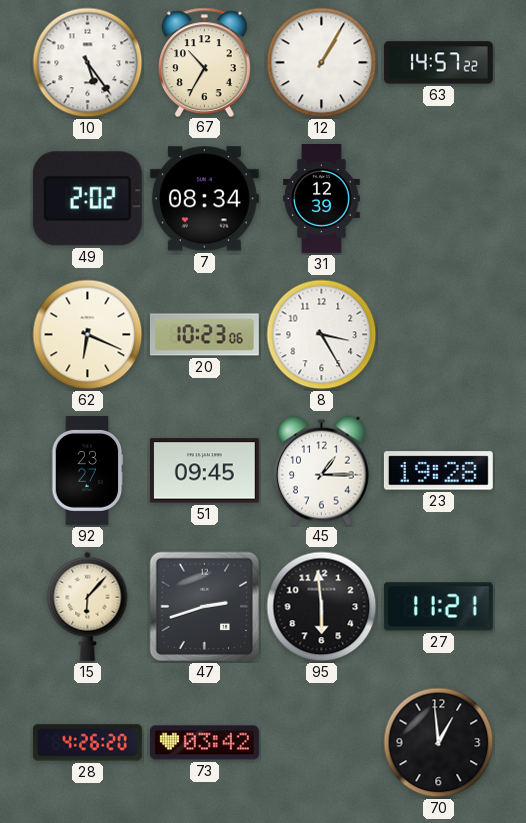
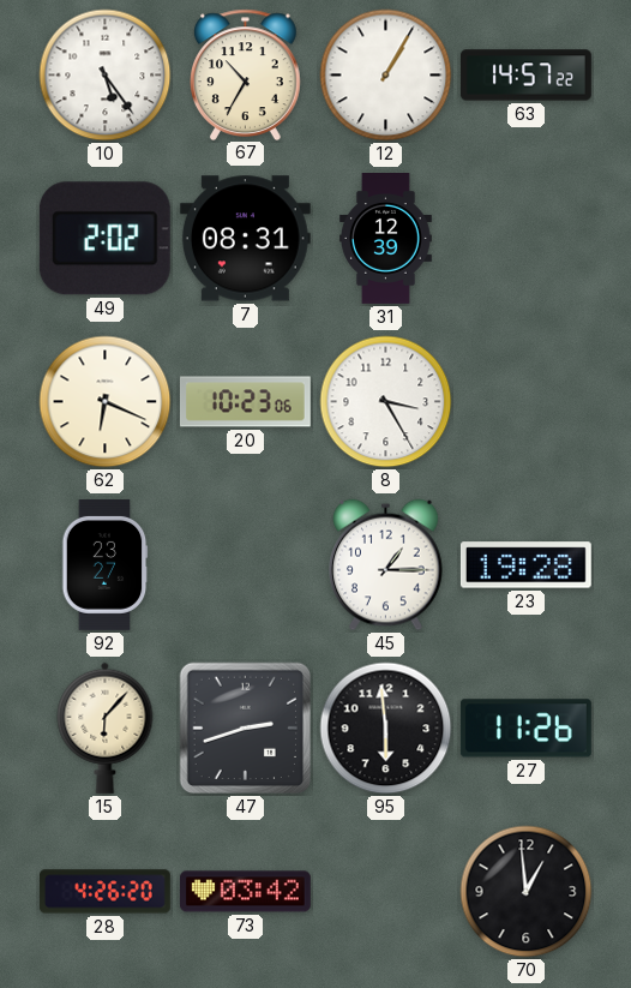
7: 08:34 -> 08:31
51: 09:45 -> none
27: 11:21 -> 11:26
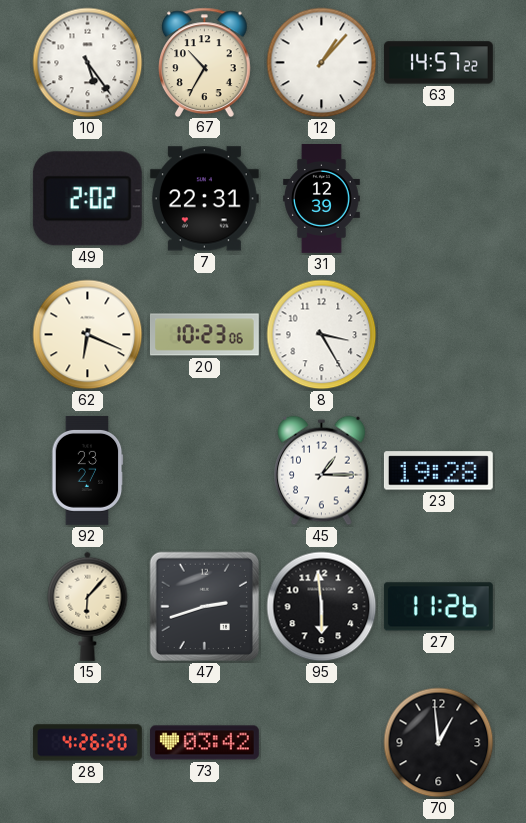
12: 1:05 -> 1:07
7: 08:31 -> 22:31
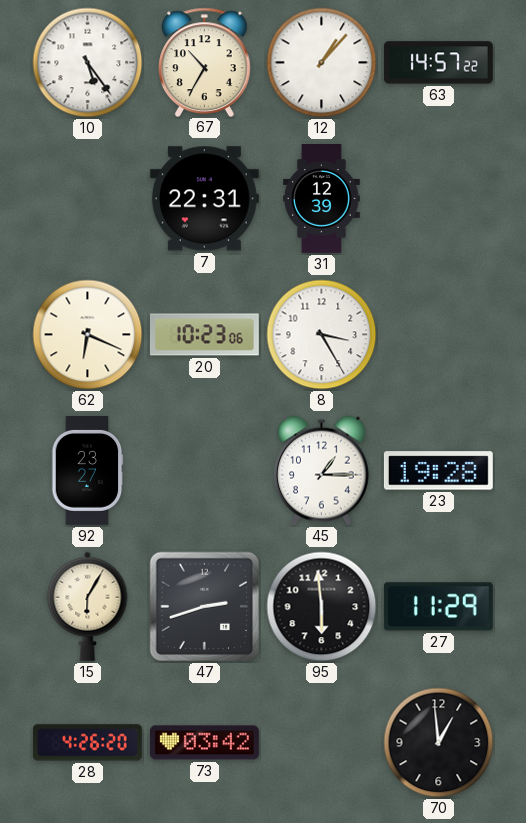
49: 2:02 -> none
15: 6:07 -> 6:05
27: 11:26 -> 11:29
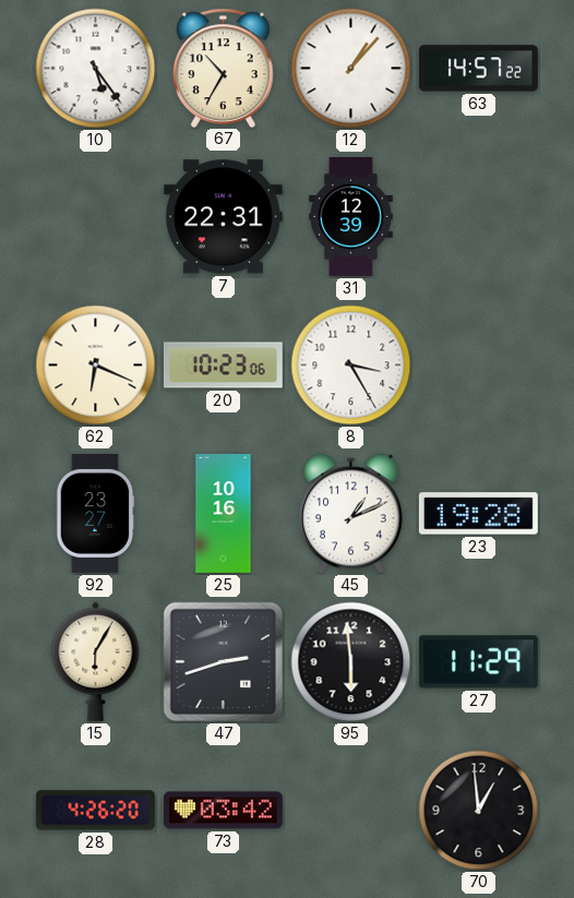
25: none -> 10:16
45: 1:15 -> 1:11
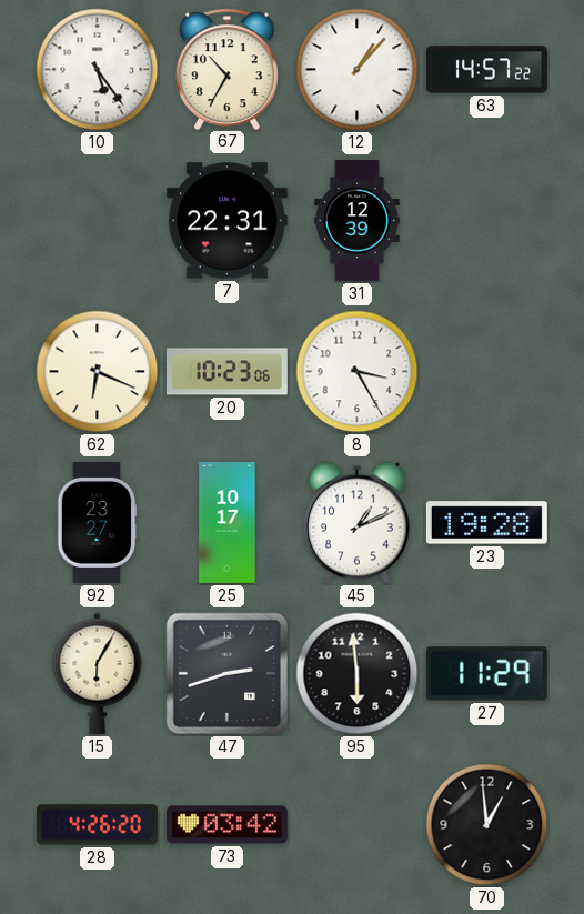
25: 10:16 -> 10:17
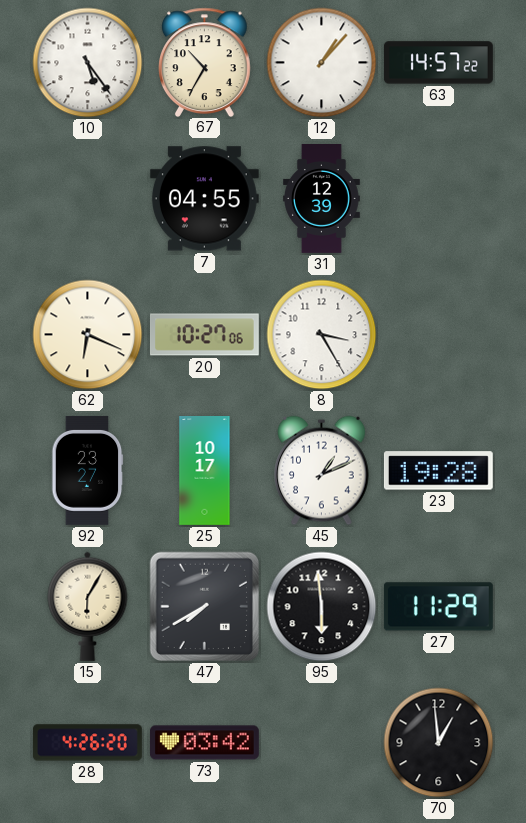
7: 22:31 -> 04:55
20: 10:23 -> 10:27
47: 2:42 -> 7:40
